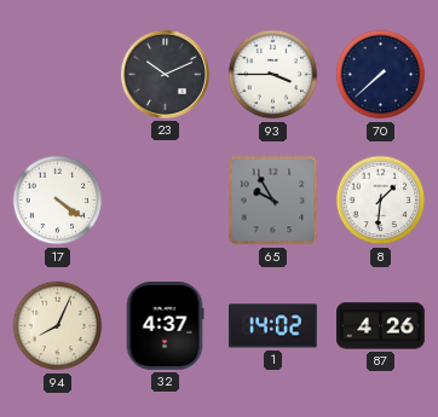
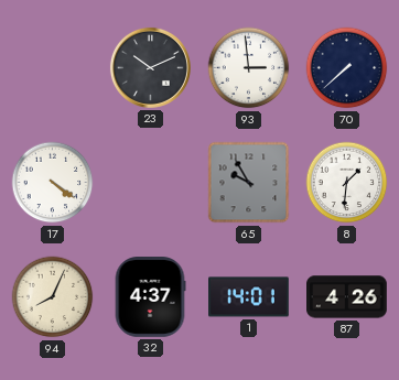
93: 3:45 -> 2:59
1: 14:02 -> 14:01
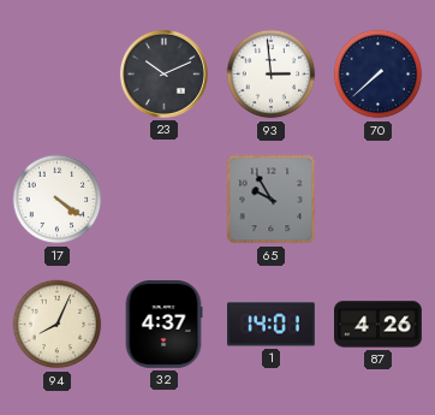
8: 1:31 -> none
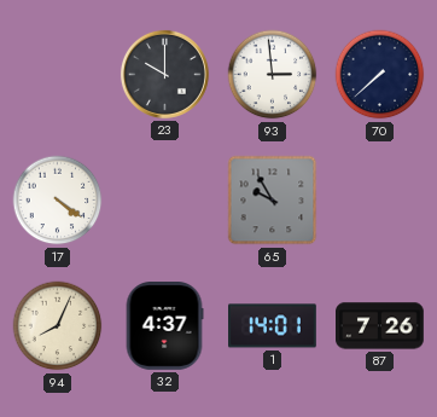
23: 10:11 -> 10:00
87: 4:26 -> 7:26
